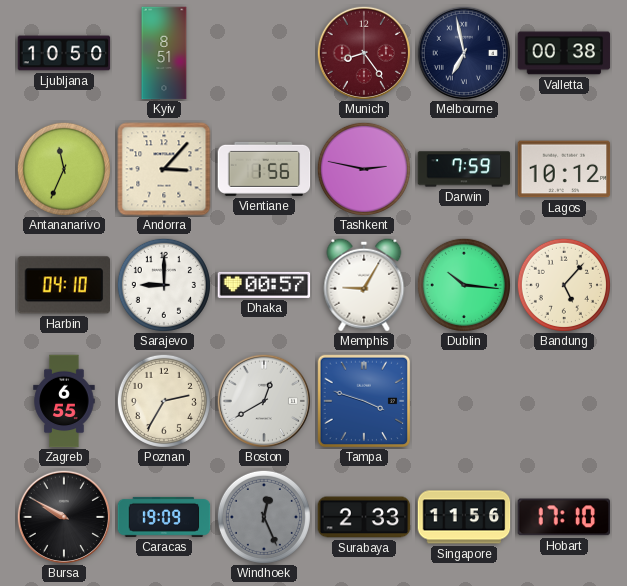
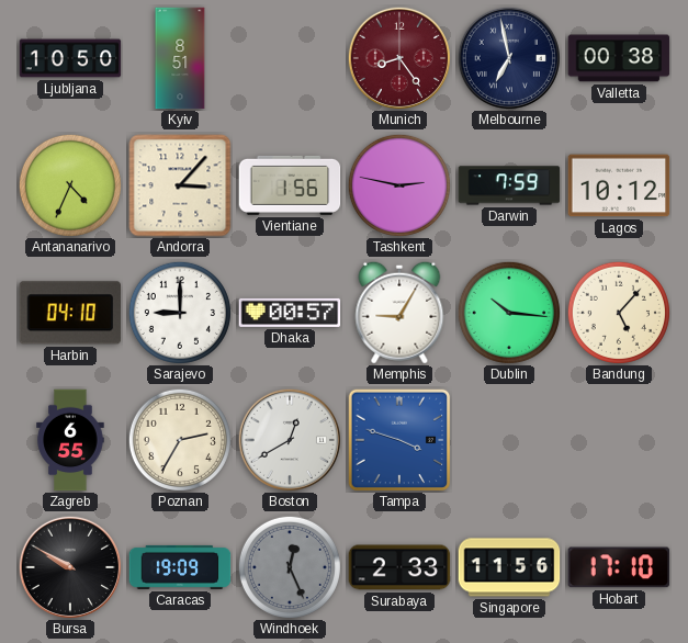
Antananarivo: 11:34 -> 4:34
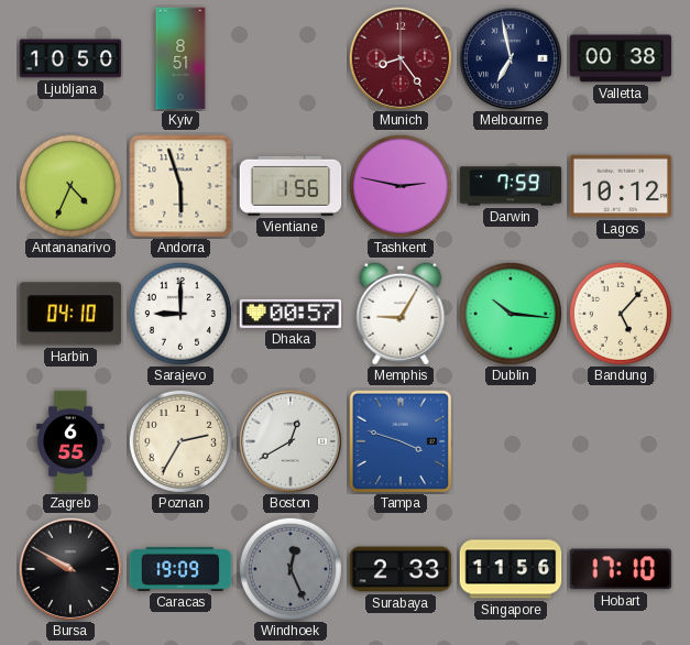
Andorra: 3:07 -> 5:57
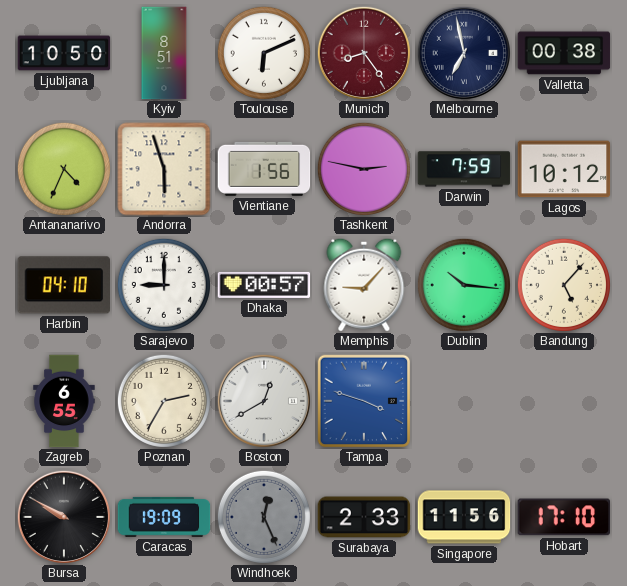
Toulouse: none -> 6:11
Memphis: 9:05 -> 9:07
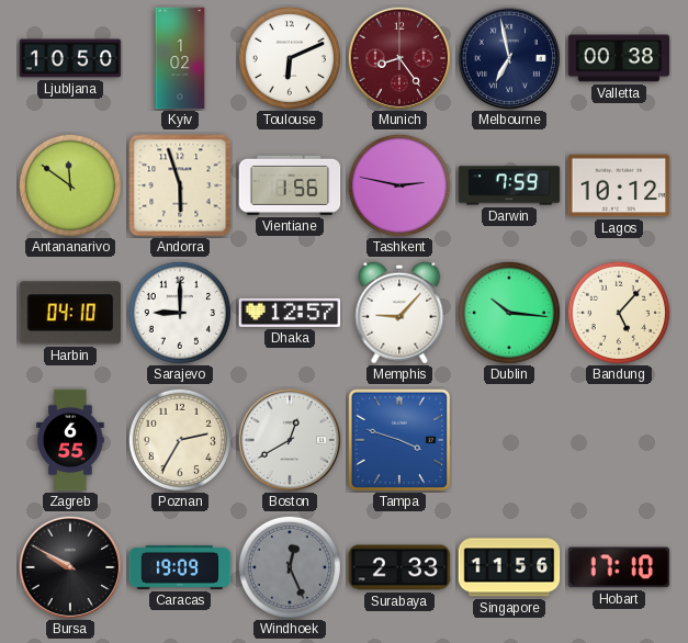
Kyiv: 8:51 -> 1:02
Antananarivo: 4:34 -> 11:51
Dhaka: 00:57 -> 12:57
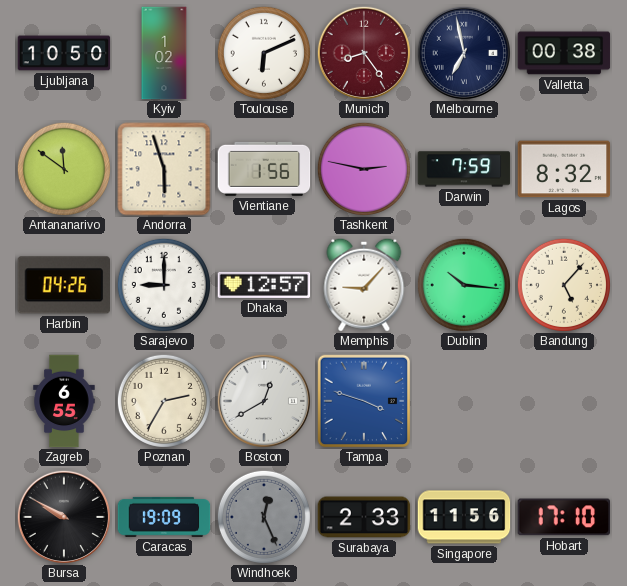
Lagos: 10:12 -> 8:32
Harbin: 04:10 -> 04:26
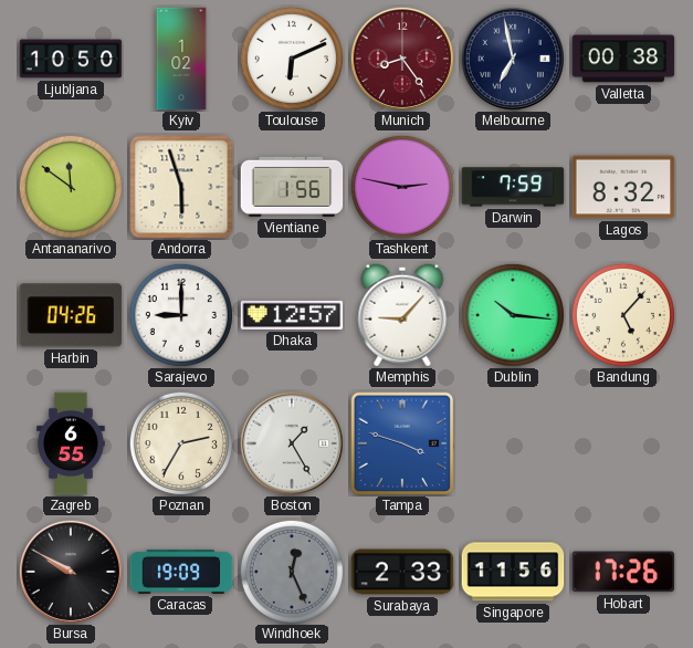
Boston: 12:40 -> 1:25
Hobart: 17:10 -> 17:26
